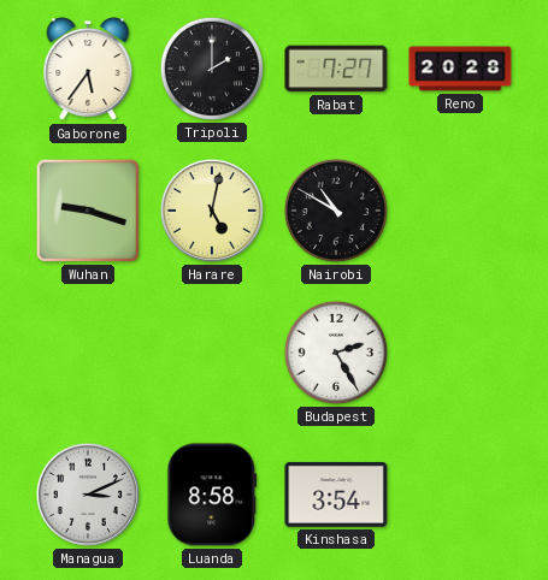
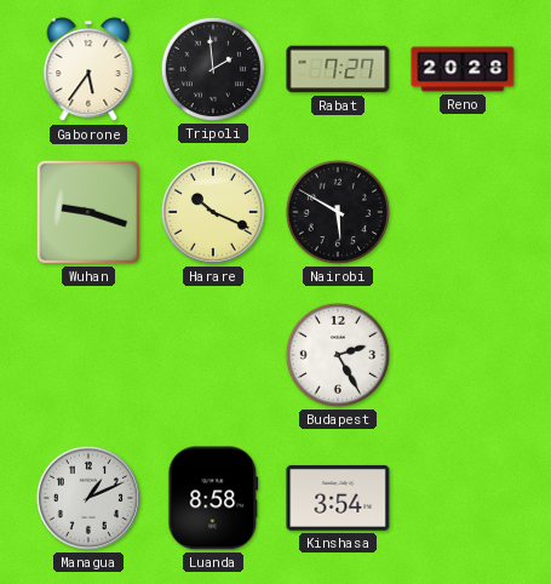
Tripoli: 2:00 -> 1:59
Harare: 5:02 -> 10:19
Nairobi: 10:50 -> 5:50
Managua: 3:11 -> 1:11
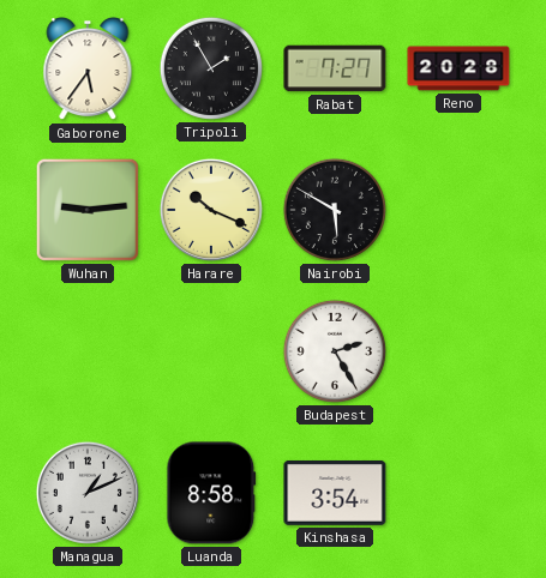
Tripoli: 1:59 -> 1:55
Wuhan: 9:18 -> 9:14
